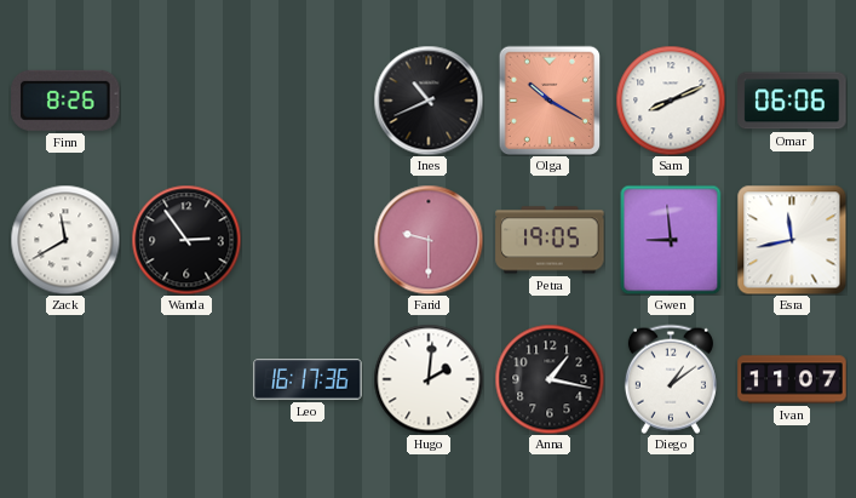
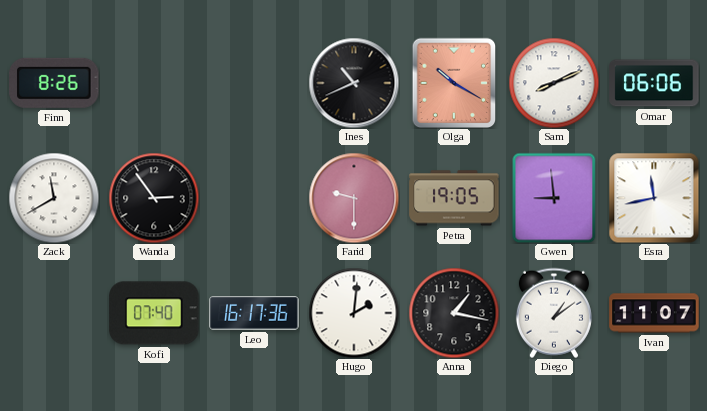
Kofi: none -> 07:40
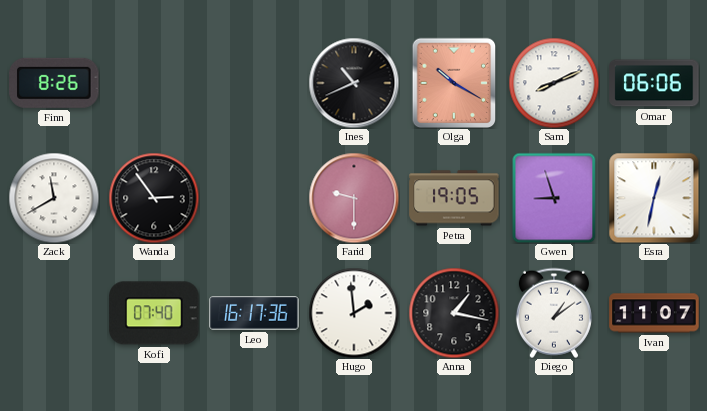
Gwen: 8:59 -> 8:57
Esra: 11:43 -> 12:32
Hugo: 2:01 -> 1:59
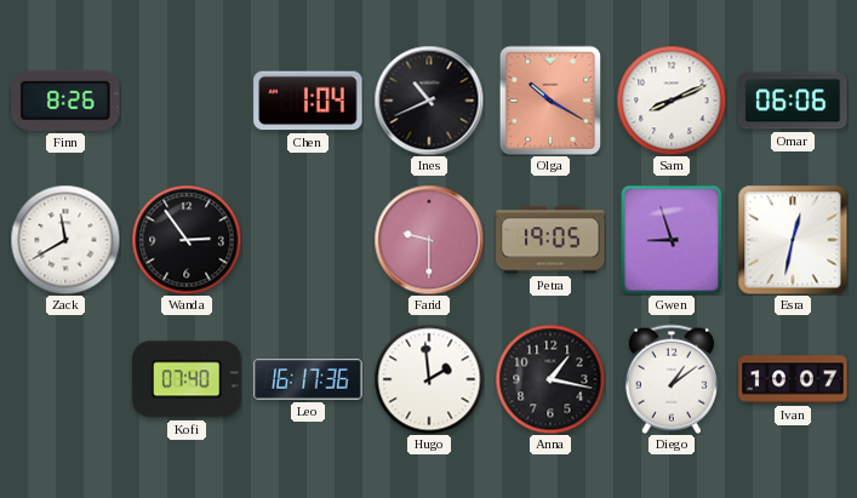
Chen: none -> 1:04
Ivan: 11:07 -> 10:07
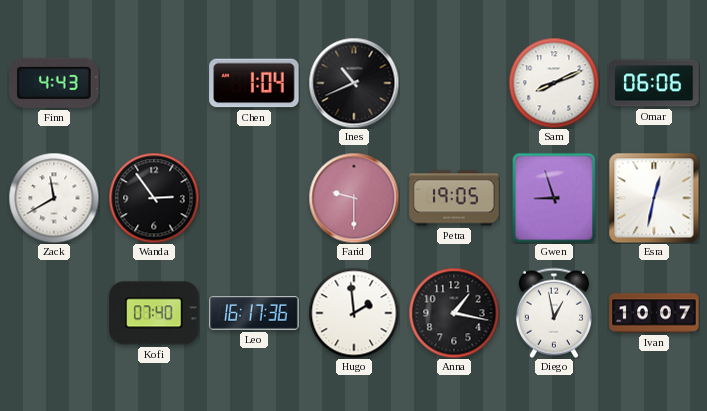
Finn: 8:26 -> 4:43
Olga: 10:20 -> none
Diego: 1:09 -> 12:58
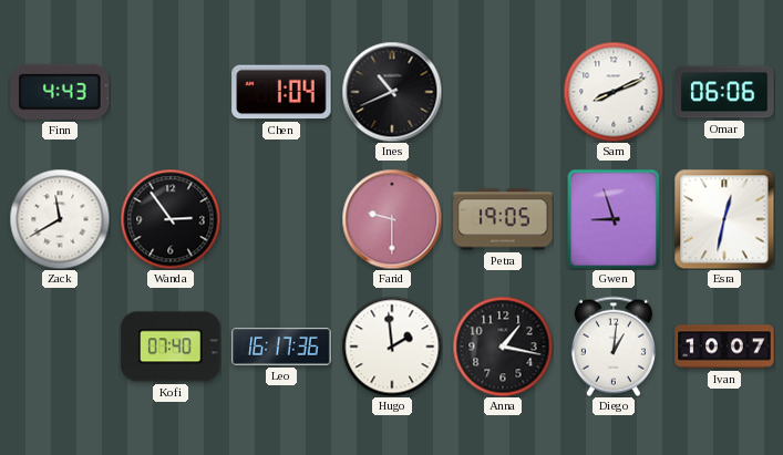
Diego: 12:58 -> 1:01
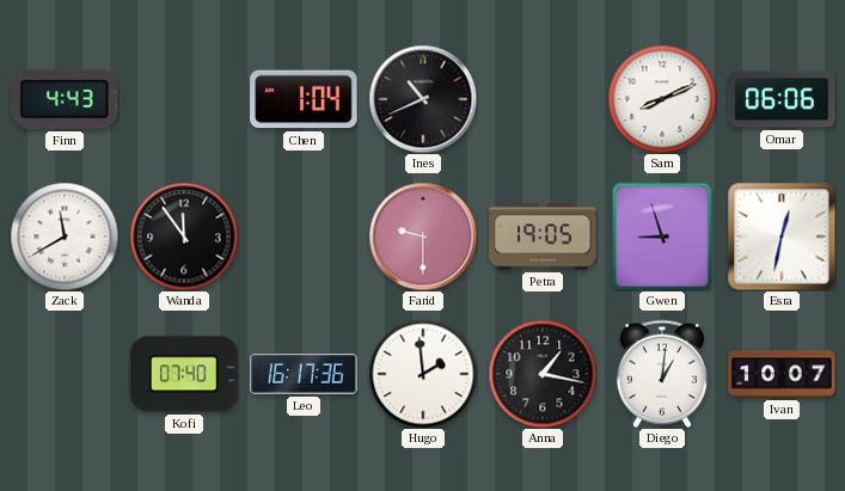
Wanda: 2:54 -> 11:54
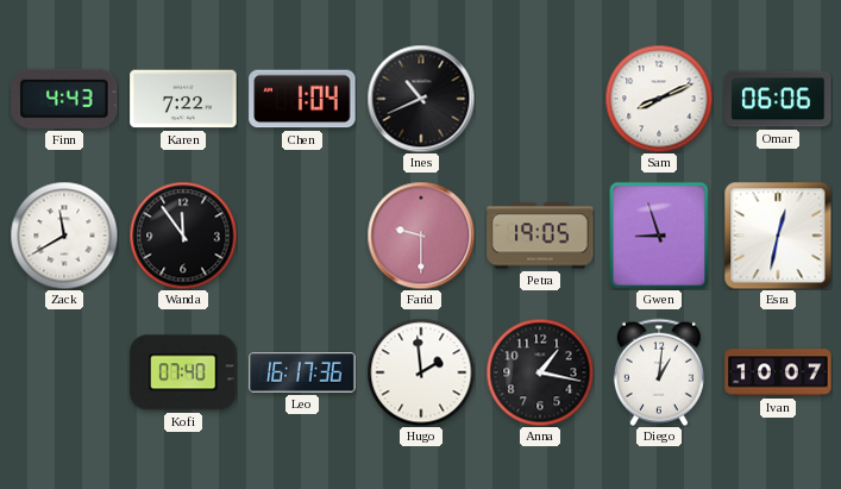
Karen: none -> 7:22
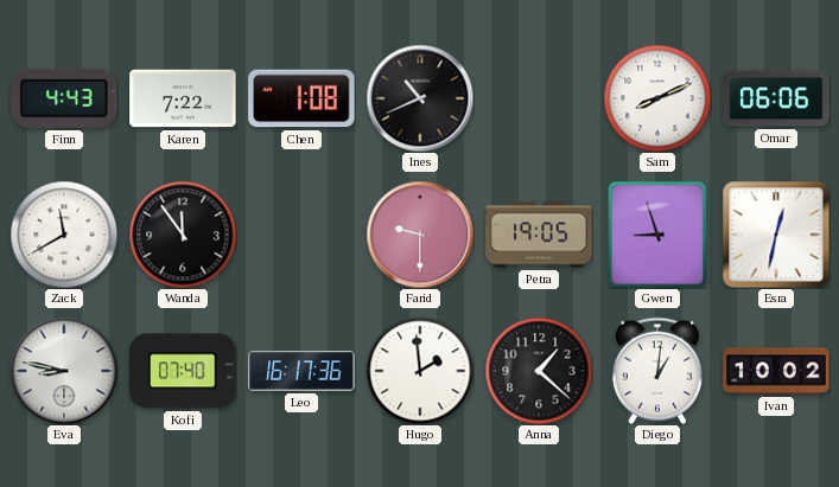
Chen: 1:04 -> 1:08
Eva: none -> 8:47
Anna: 1:17 -> 1:22
Ivan: 10:07 -> 10:02
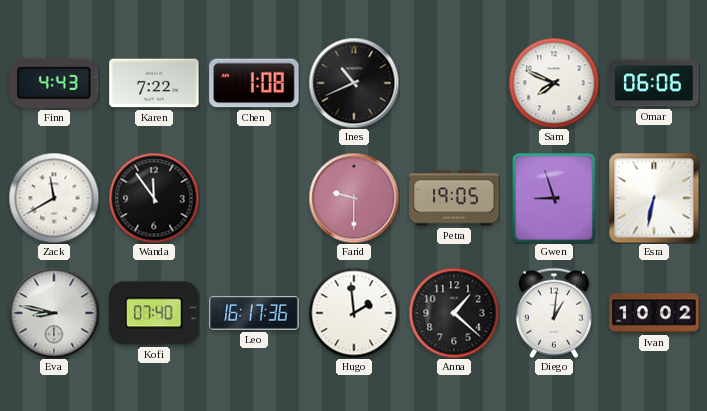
Sam: 8:11 -> 7:49
Esra: 12:32 -> 6:32
